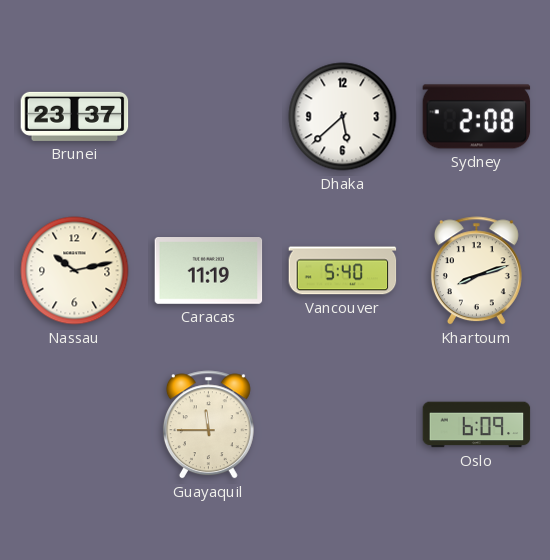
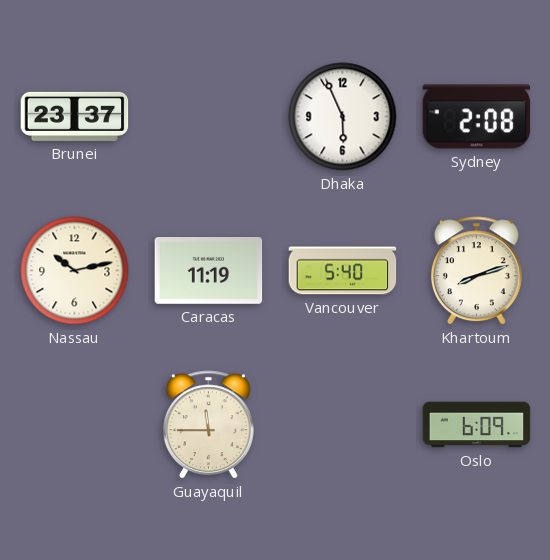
Dhaka: 5:38 -> 5:56
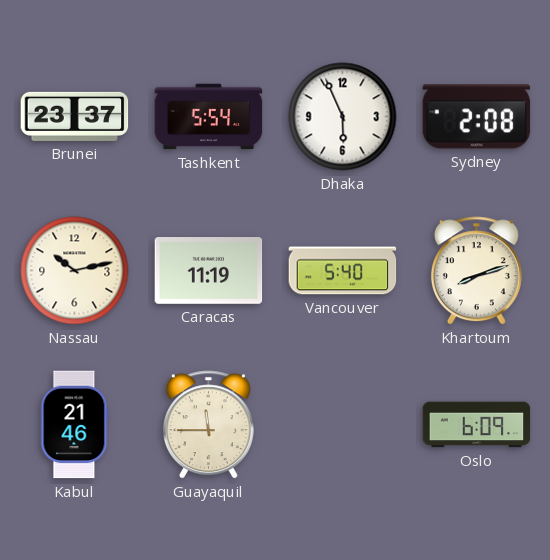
Tashkent: none -> 5:54
Kabul: none -> 21:46
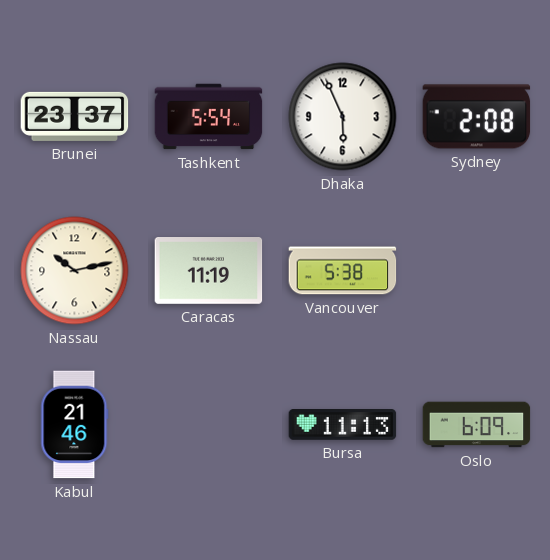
Vancouver: 5:40 -> 5:38
Khartoum: 8:12 -> none
Guayaquil: 11:45 -> none
Bursa: none -> 11:13
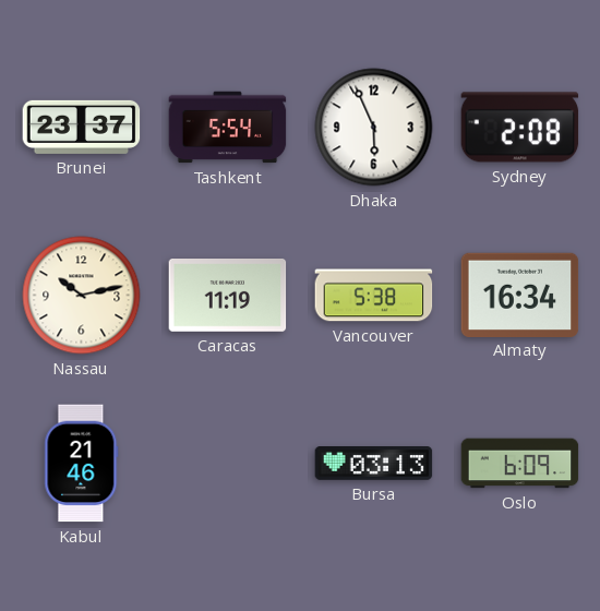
Almaty: none -> 16:34
Bursa: 11:13 -> 03:13
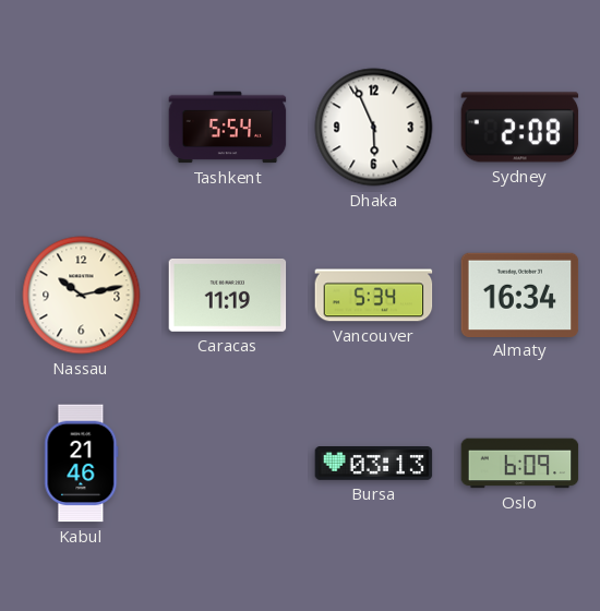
Brunei: 23:37 -> none
Vancouver: 5:38 -> 5:34
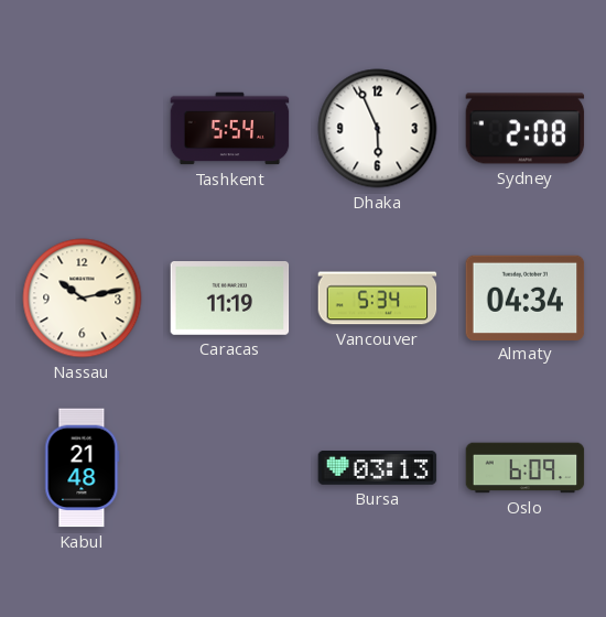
Almaty: 16:34 -> 04:34
Kabul: 21:46 -> 21:48
